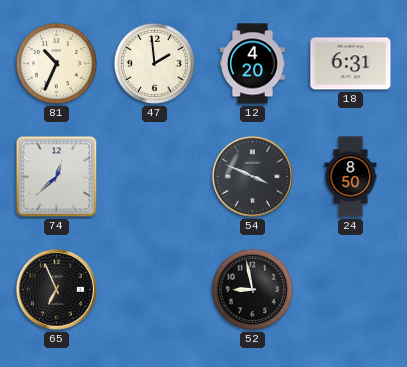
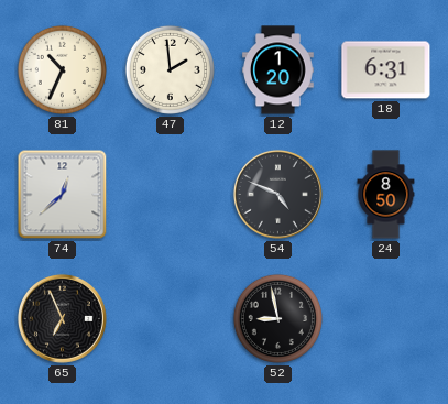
12: 4:20 -> 1:20
54: 3:49 -> 4:49
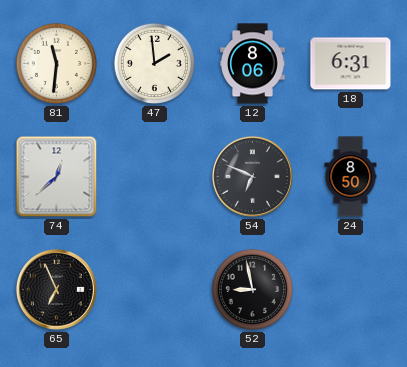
81: 10:34 -> 11:31
12: 1:20 -> 8:06
54: 4:49 -> 6:49
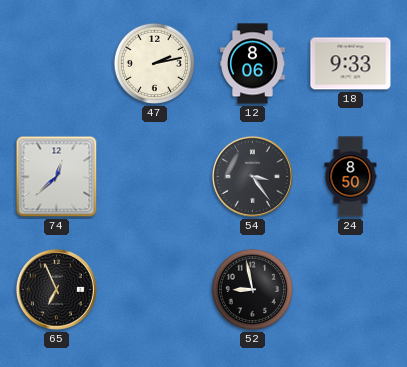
81: 11:31 -> none
47: 1:59 -> 2:13
18: 6:31 -> 9:33
54: 6:49 -> 3:24
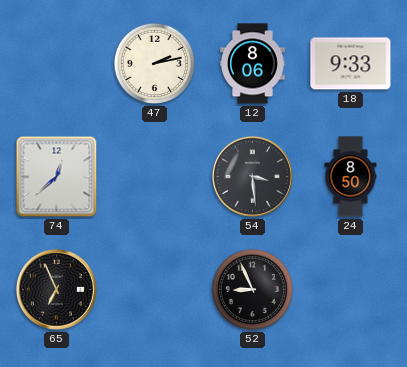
54: 3:24 -> 3:29
52: 8:58 -> 8:56
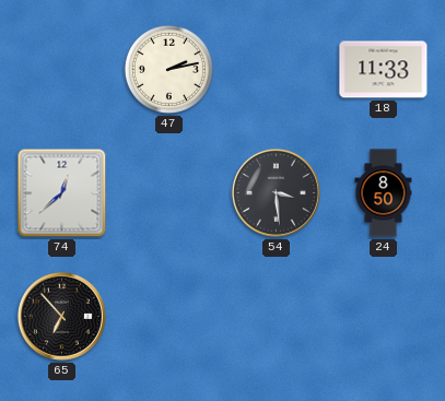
12: 8:06 -> none
18: 9:33 -> 11:33
65: 6:56 -> 6:53
52: 8:56 -> none
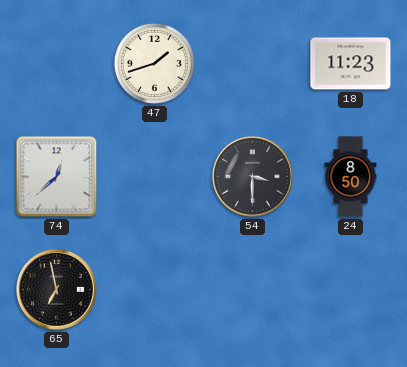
47: 2:13 -> 1:42
18: 11:33 -> 11:23
54: 3:29 -> 3:30
65: 6:53 -> 6:58
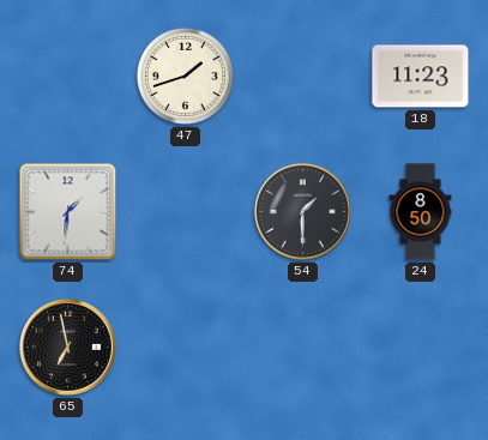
74: 12:38 -> 1:31
54: 3:30 -> 1:30
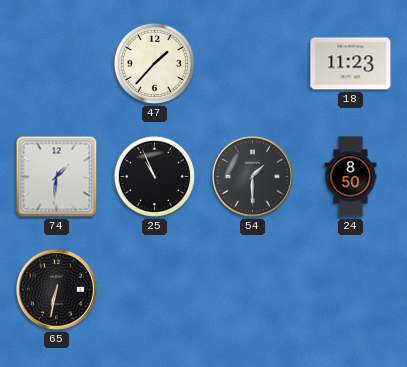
47: 1:42 -> 1:37
25: none -> 10:56
65: 6:58 -> 6:32
